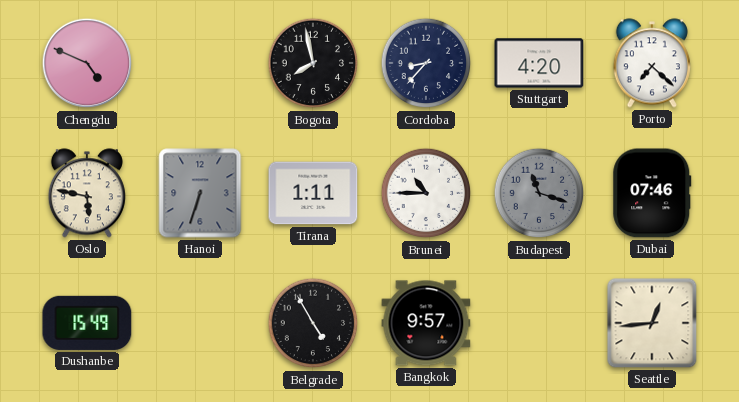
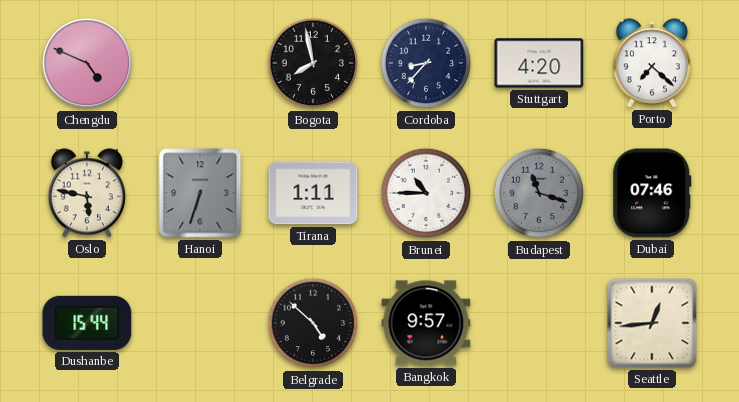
Dushanbe: 15:49 -> 15:44
Belgrade: 4:55 -> 4:52
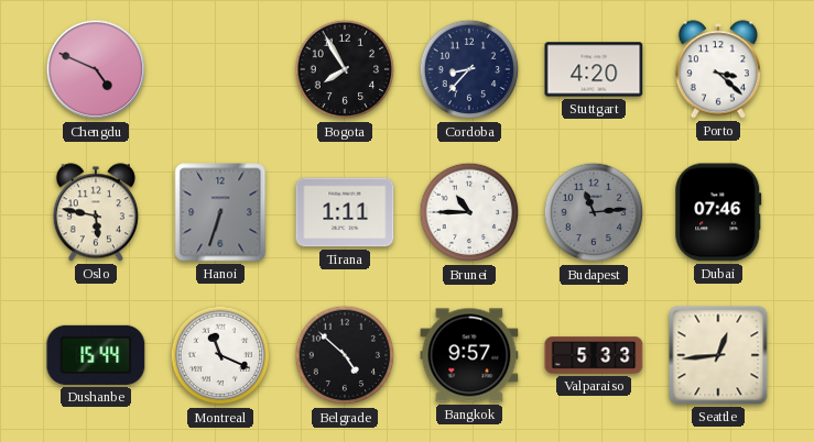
Bogota: 7:58 -> 7:55
Porto: 7:22 -> 3:22
Budapest: 11:18 -> 11:14
Montreal: none -> 11:19
Valparaiso: none -> 5:33
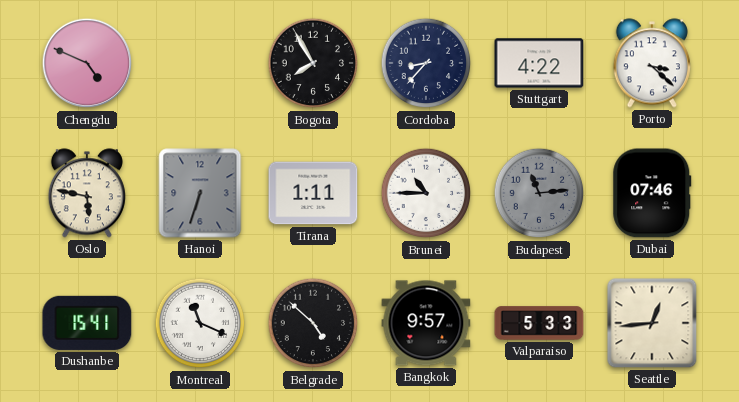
Stuttgart: 4:20 -> 4:22
Dushanbe: 15:44 -> 15:41
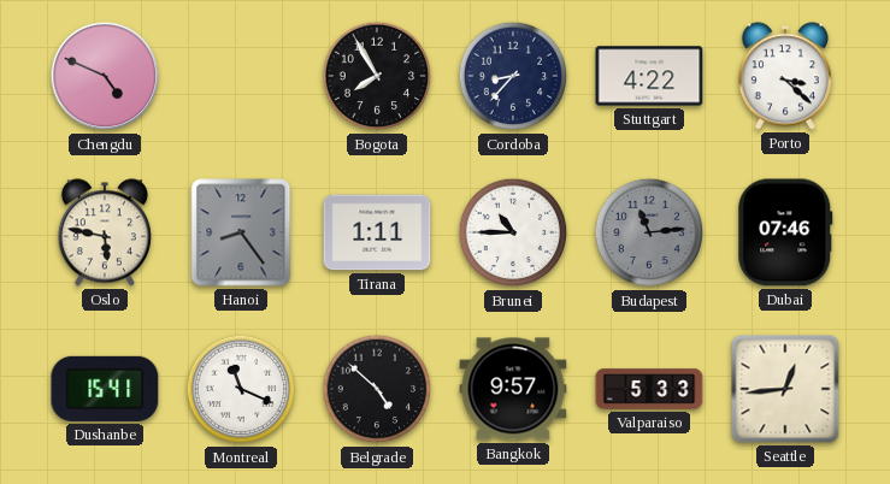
Hanoi: 6:33 -> 8:24
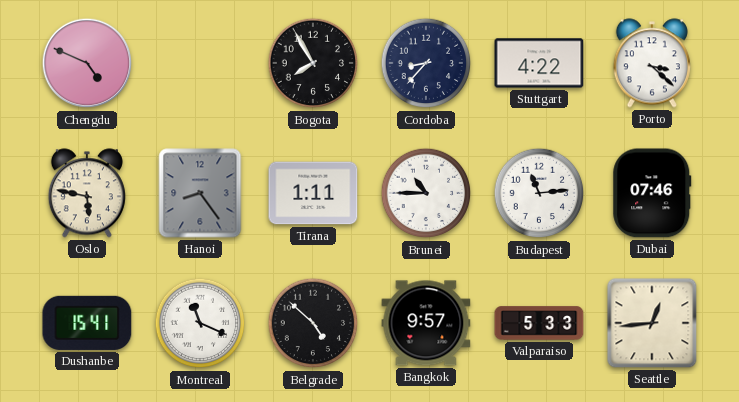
Budapest dial: grey -> white
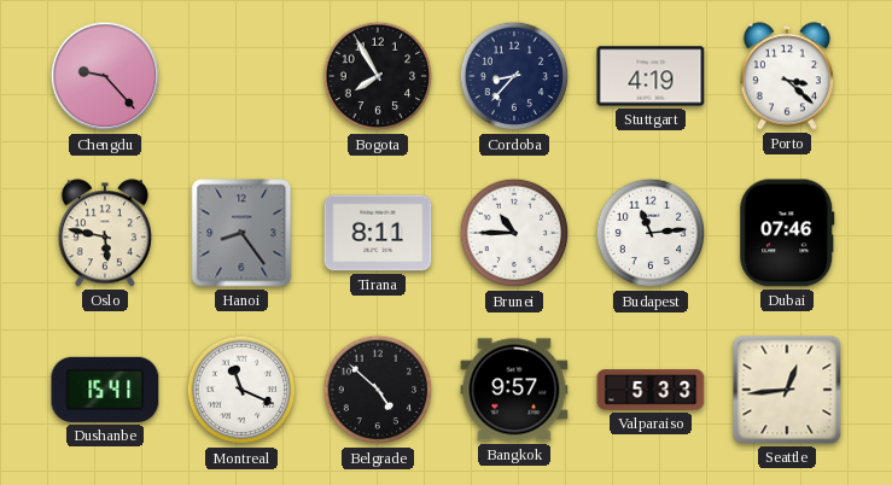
Chengdu: 4:49 -> 9:23
Stuttgart: 4:22 -> 4:19
Tirana: 1:11 -> 8:11
